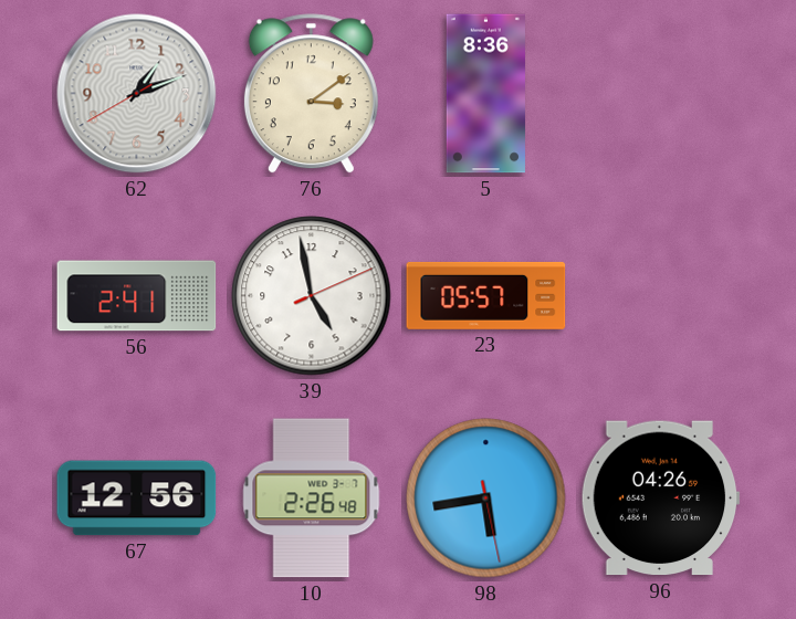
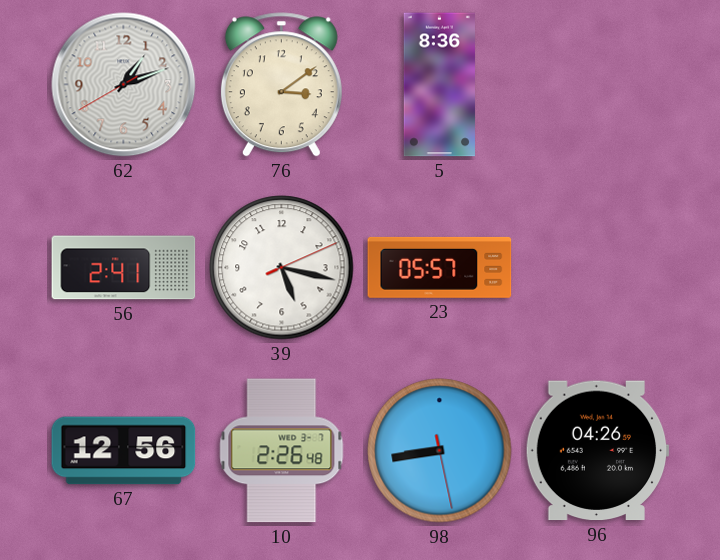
39: 4:58 -> 5:17
98: 5:43 -> 8:43
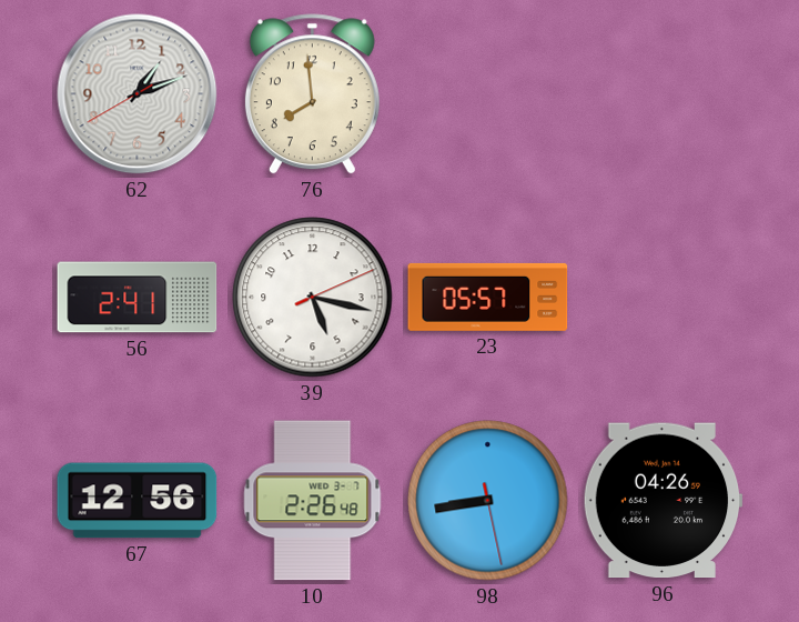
76: 3:09 -> 7:59
5: 8:36 -> none
